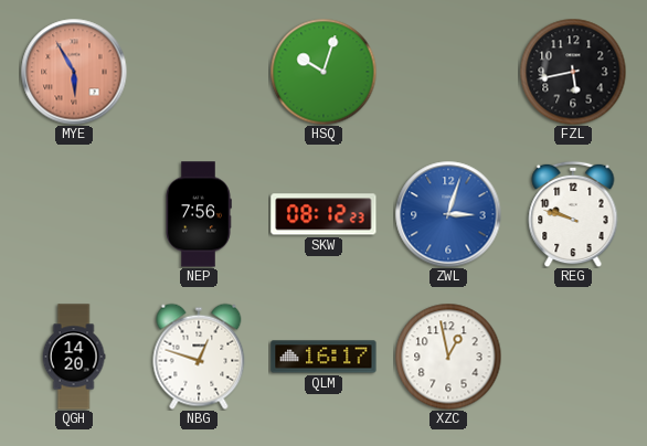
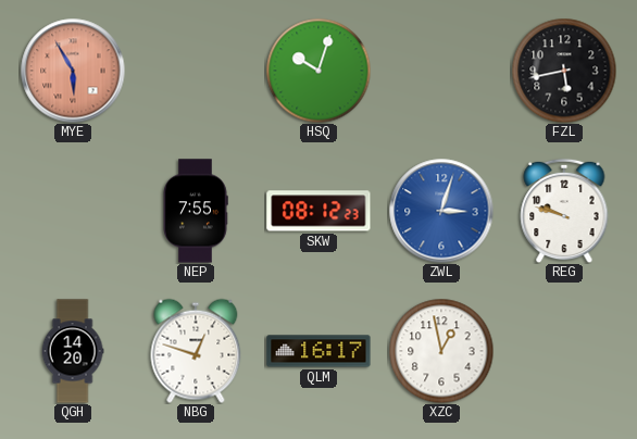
NEP: 7:56 -> 7:55
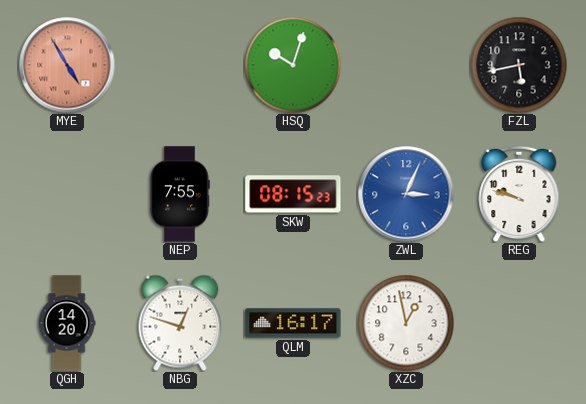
MYE: 5:55 -> 4:55
SKW: 08:12 -> 08:15
ZWL: 3:03 -> 3:04
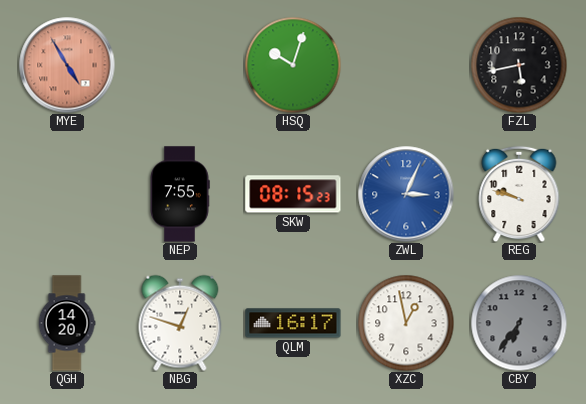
CBY: none -> 6:36
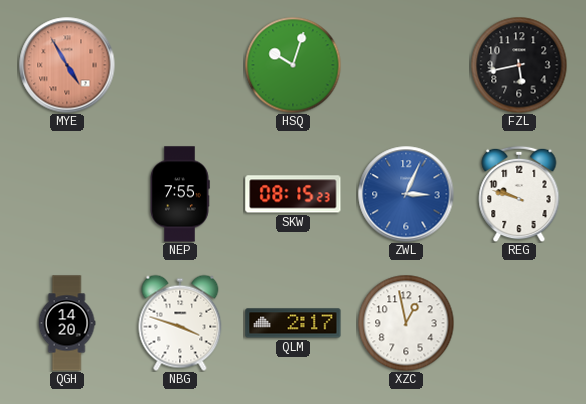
NBG: 12:48 -> 3:48
QLM: 16:17 -> 2:17
CBY: 6:36 -> none
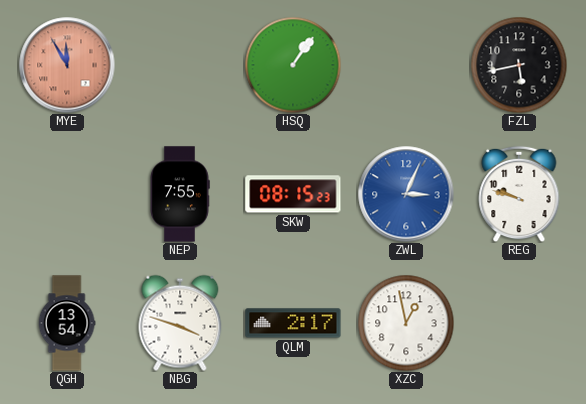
MYE: 4:55 -> 11:55
HSQ: 10:03 -> 1:06
QGH: 14:20 -> 13:54
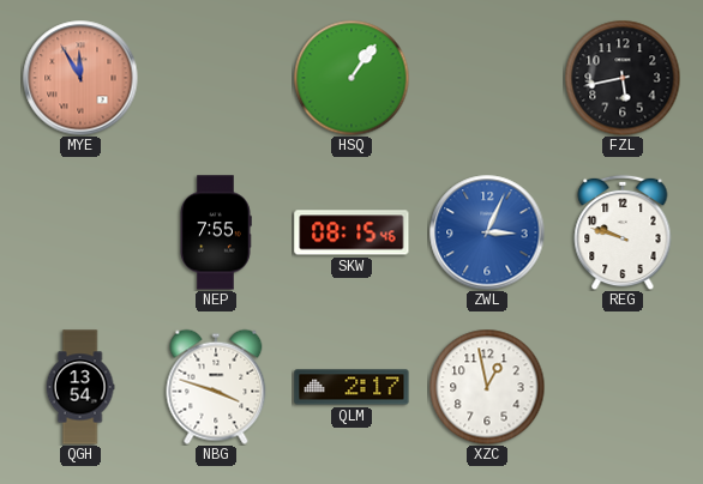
SKW: 08:15:23 -> 08:15:46
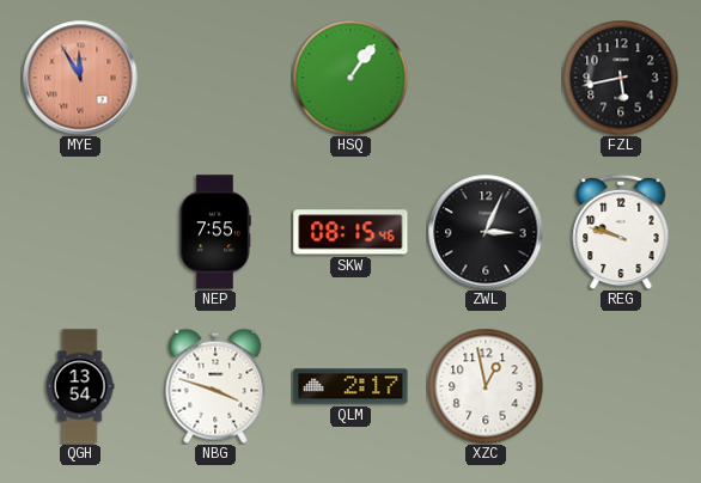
ZWL dial: blue -> black
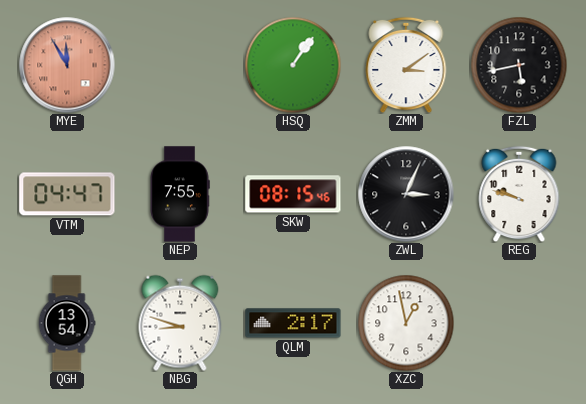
ZMM: none -> 3:09
VTM: none -> 04:47
NBG: 3:48 -> 8:48
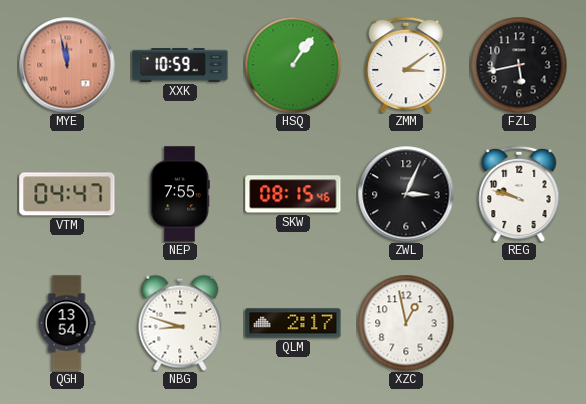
MYE: 11:55 -> 11:58
XXK: none -> 10:59
